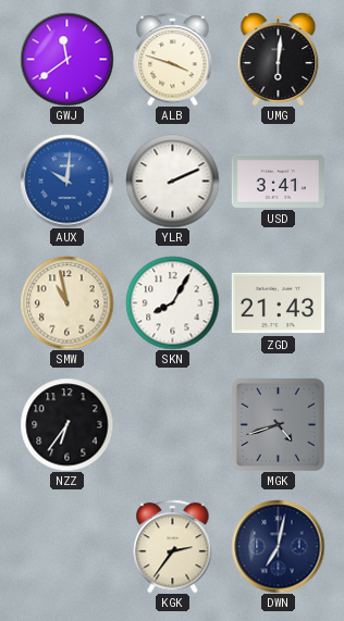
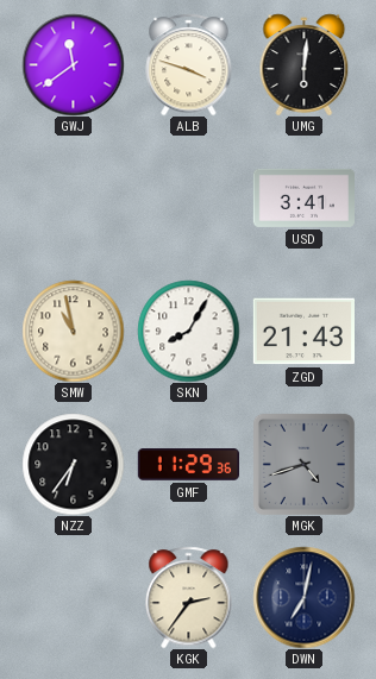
AUX: 10:01 -> none
YLR: 2:11 -> none
GMF: none -> 11:29
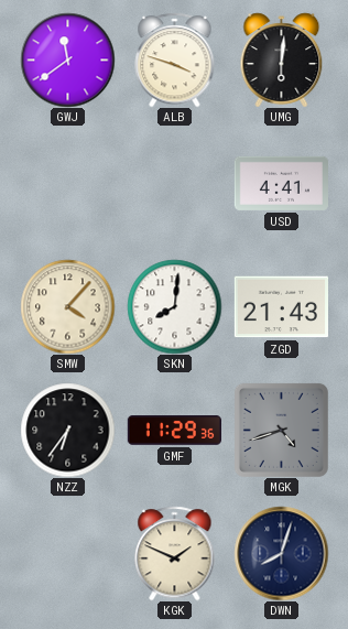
USD: 3:41 -> 4:41
SMW: 10:58 -> 4:07
SKN: 8:05 -> 8:01
KGK: 2:36 -> 1:49
DWN: 7:02 -> 8:03
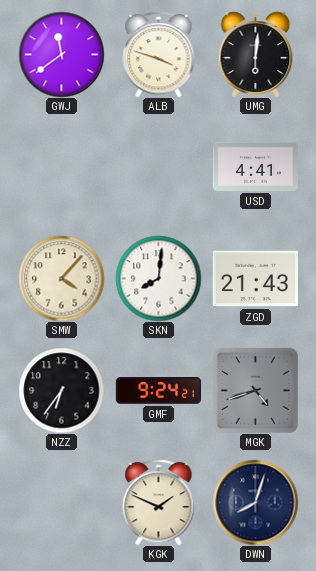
GMF: 11:29 -> 9:24
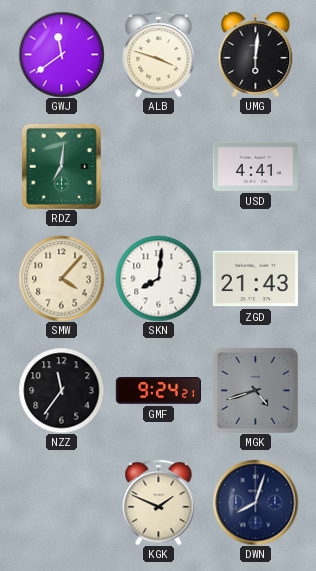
RDZ: none -> 7:01
NZZ: 6:36 -> 11:36
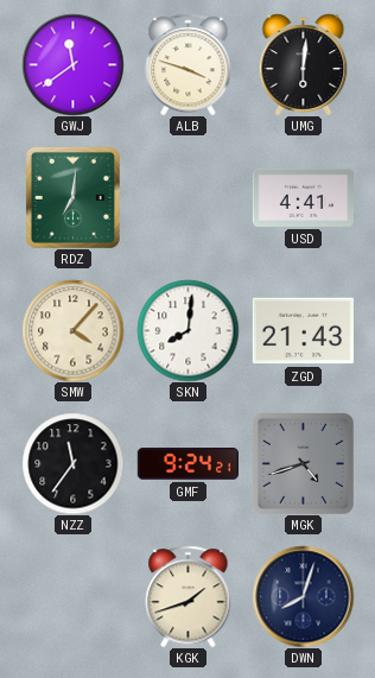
KGK: 1:49 -> 1:42
